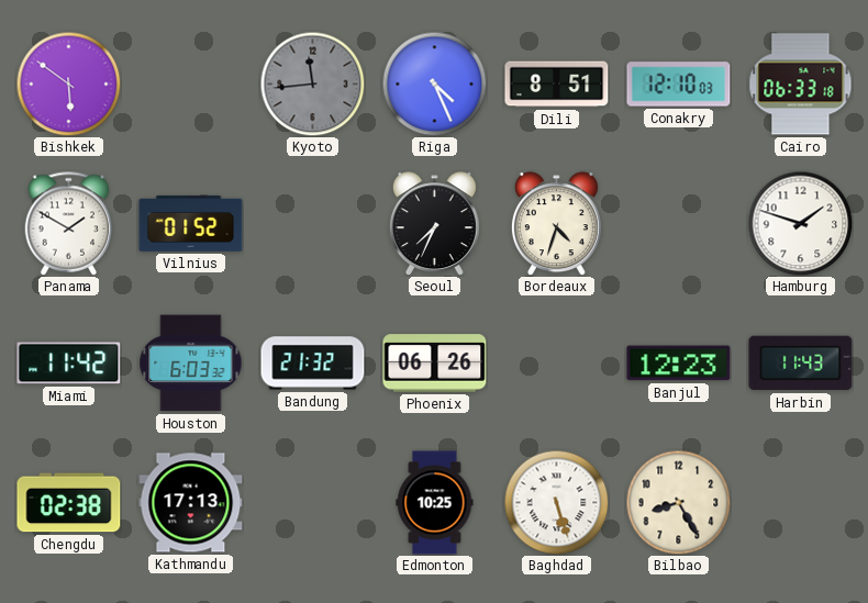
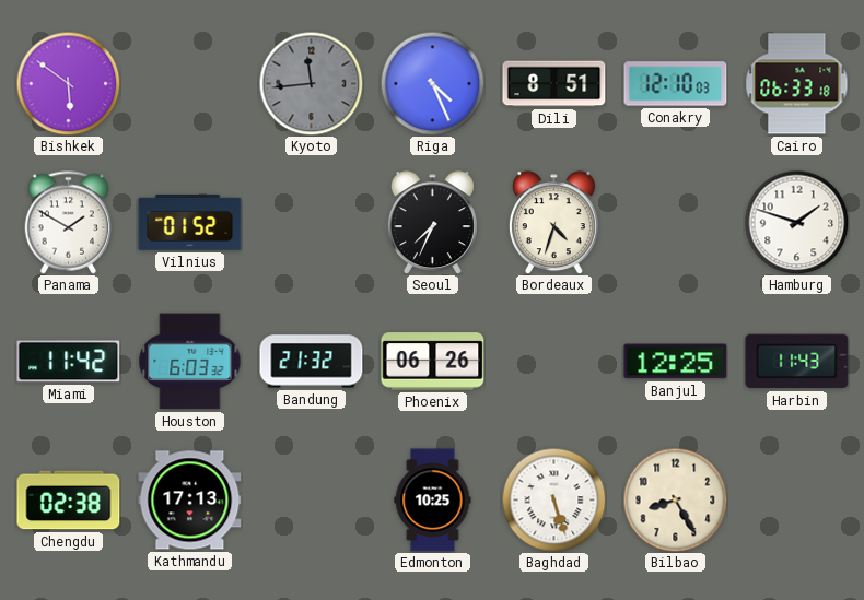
Banjul: 12:23 -> 12:25
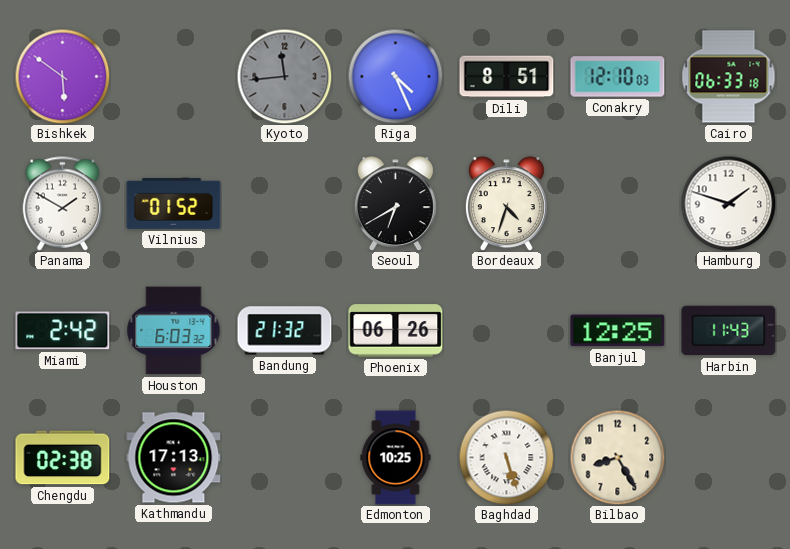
Seoul: 7:34 -> 6:40
Miami: 11:42 -> 2:42
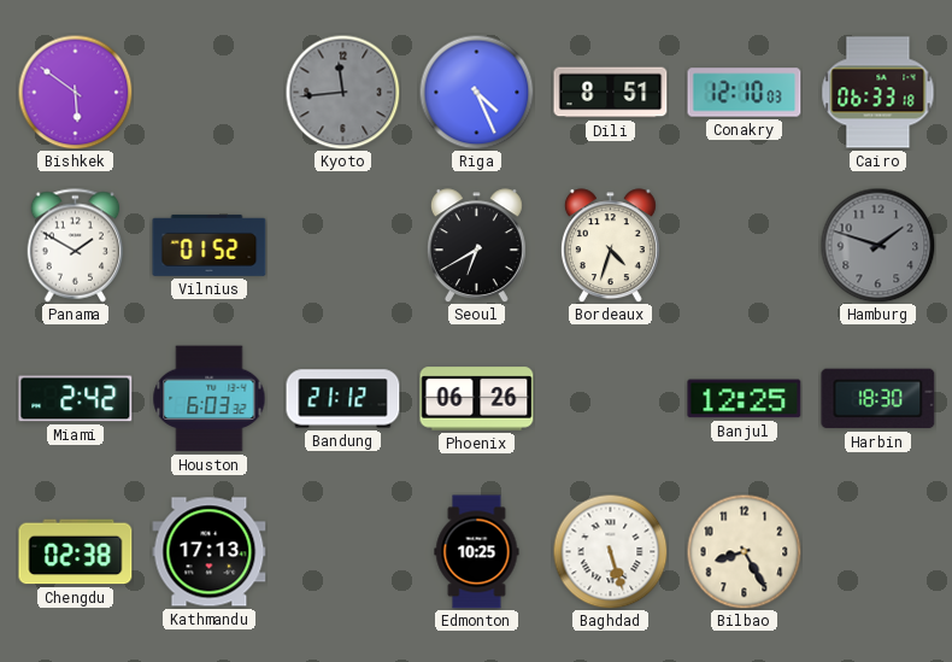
Hamburg dial: white -> grey
Bandung: 21:32 -> 21:12
Harbin: 11:43 -> 18:30
